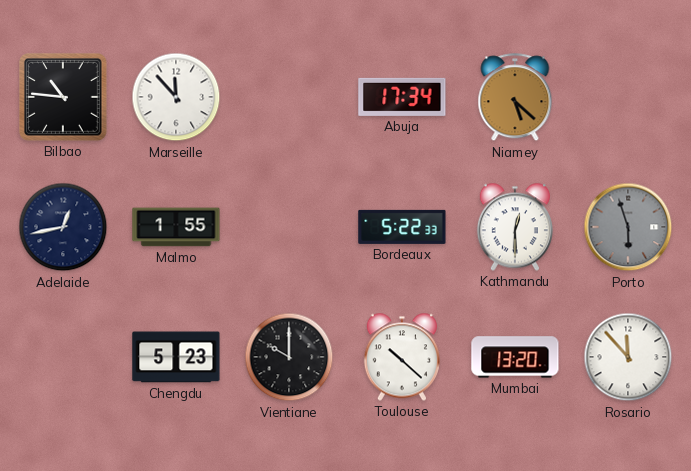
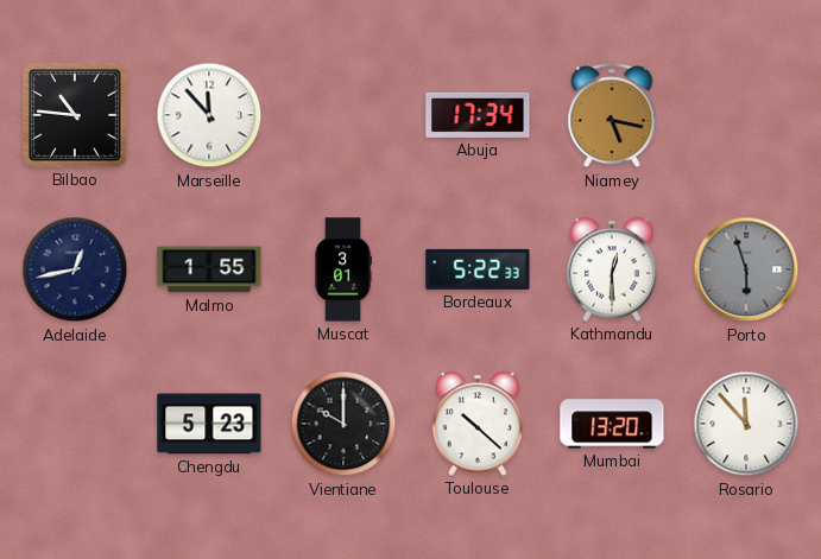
Niamey: 5:22 -> 5:17
Muscat: none -> 3:01
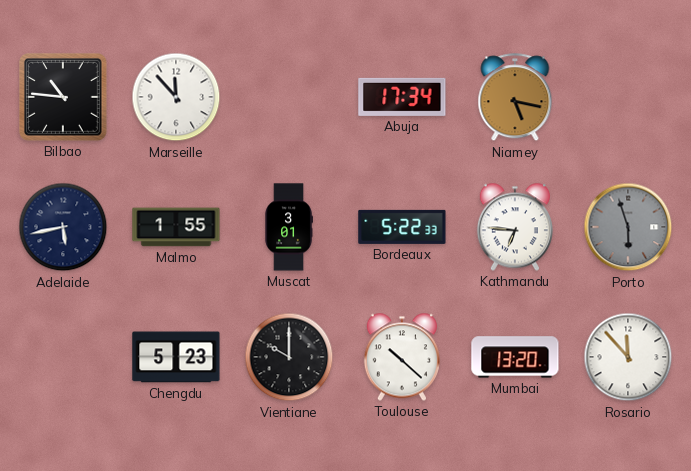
Adelaide: 12:43 -> 5:43
Kathmandu: 12:30 -> 6:46
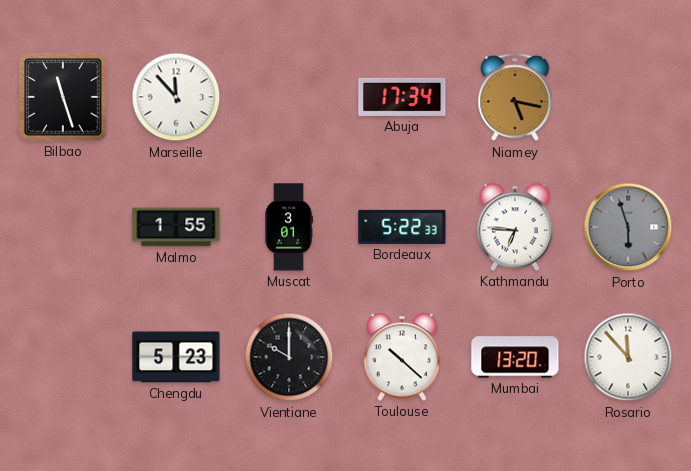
Bilbao: 10:46 -> 11:27
Adelaide: 5:43 -> none
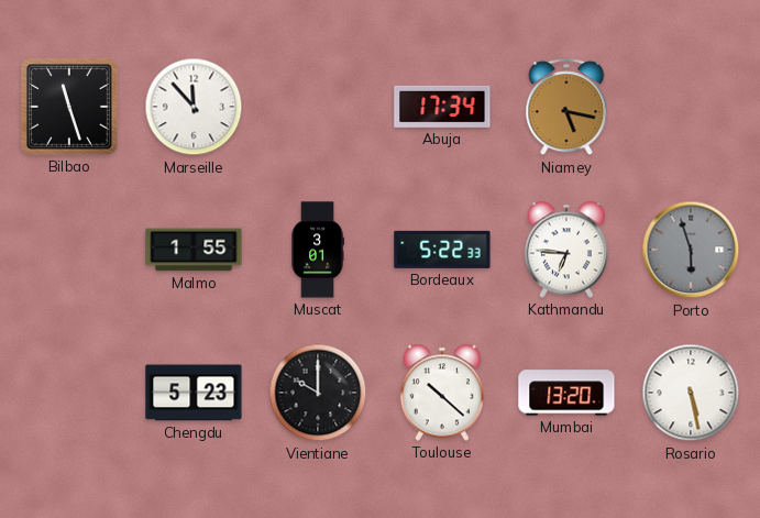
Rosario: 11:53 -> 5:28
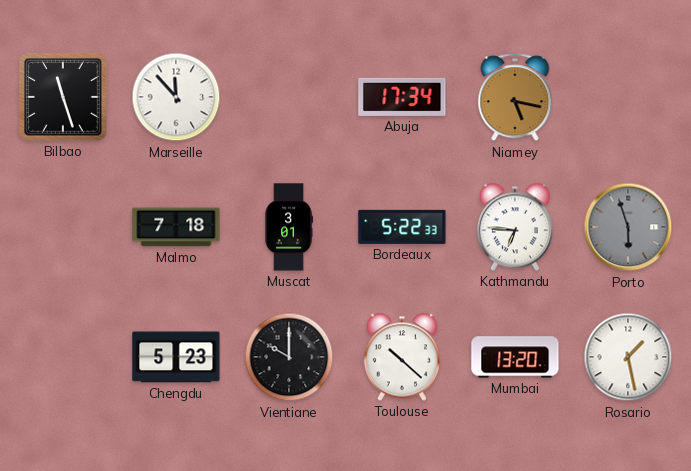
Malmo: 1:55 -> 7:18
Rosario: 5:28 -> 1:28
